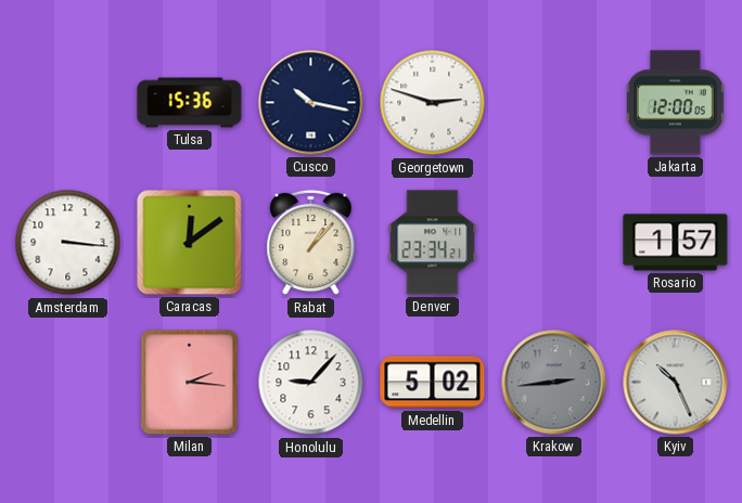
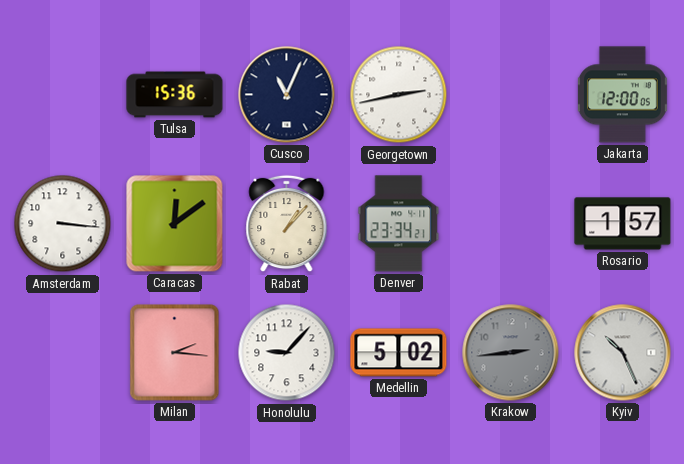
Cusco: 10:17 -> 11:04
Georgetown: 2:48 -> 2:43
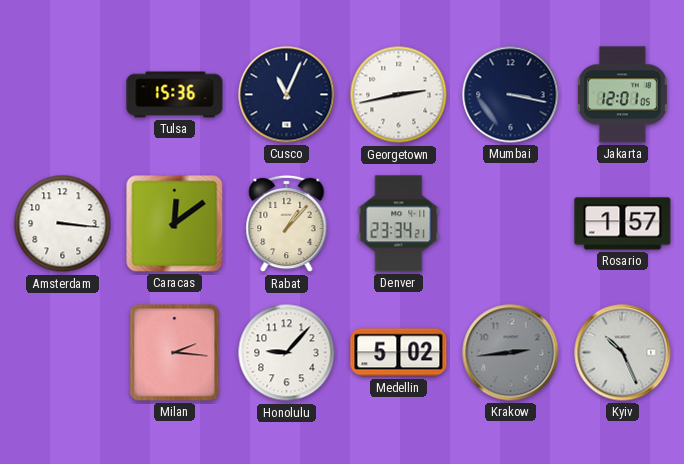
Mumbai: none -> 3:17
Jakarta: 12:00 -> 12:01
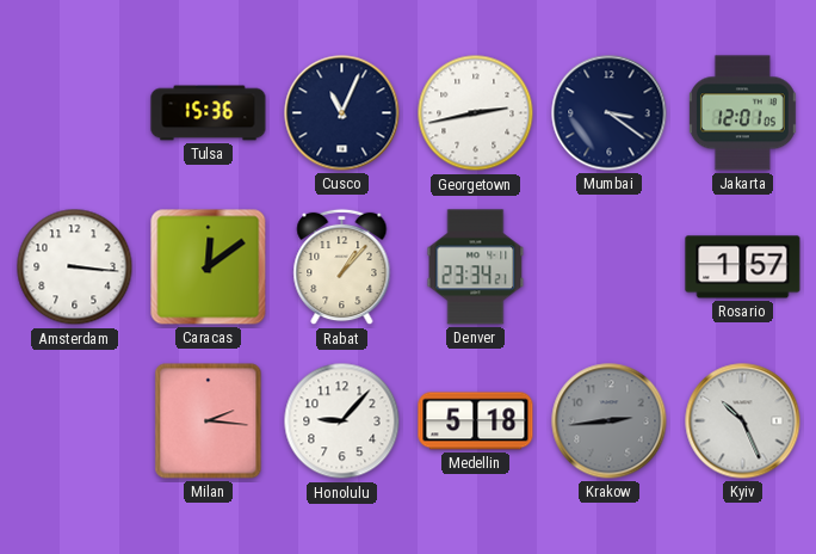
Mumbai: 3:17 -> 3:21
Medellin: 5:02 -> 5:18
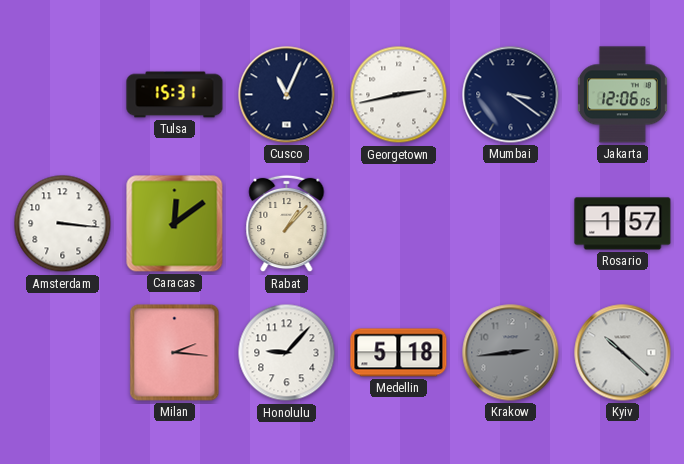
Tulsa: 15:36 -> 15:31
Jakarta: 12:01 -> 12:06
Denver: 23:34 -> none
Kyiv: 10:26 -> 10:22
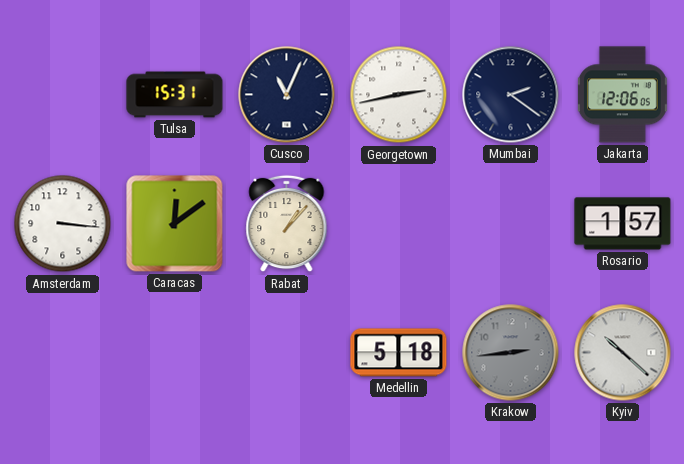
Mumbai: 3:21 -> 2:21
Milan: 2:16 -> none
Honolulu: 9:07 -> none
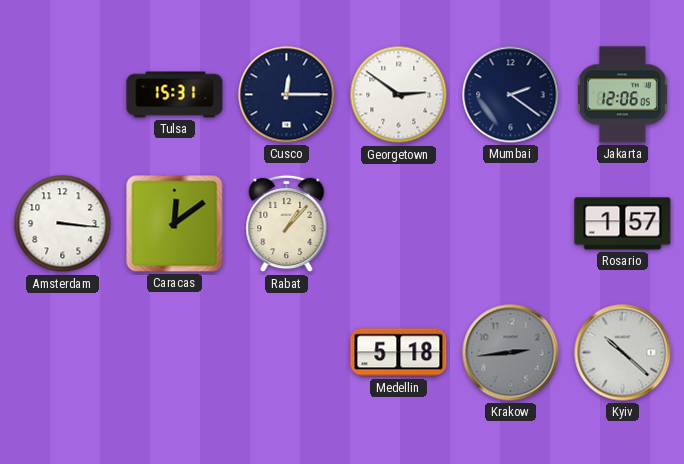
Cusco: 11:04 -> 12:15
Georgetown: 2:43 -> 2:51
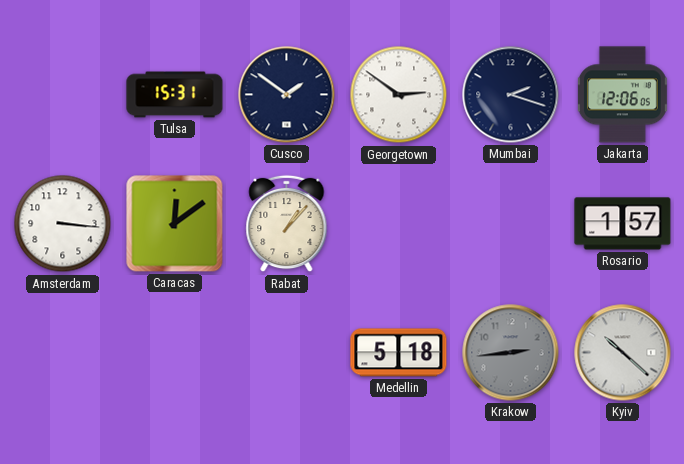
Cusco: 12:15 -> 1:51
Mumbai: 2:21 -> 2:18
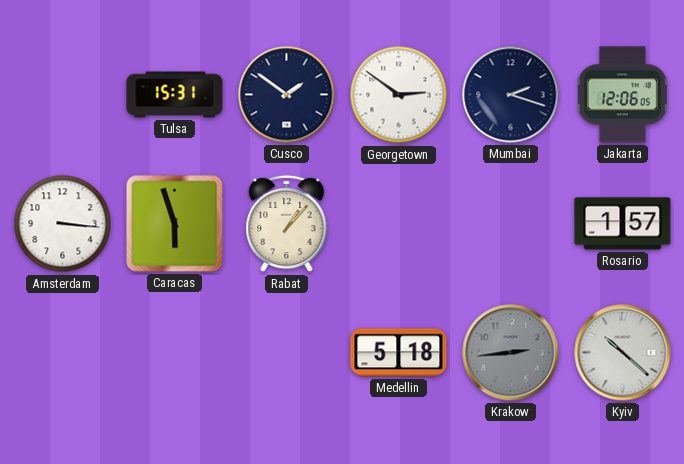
Caracas: 12:09 -> 5:57
